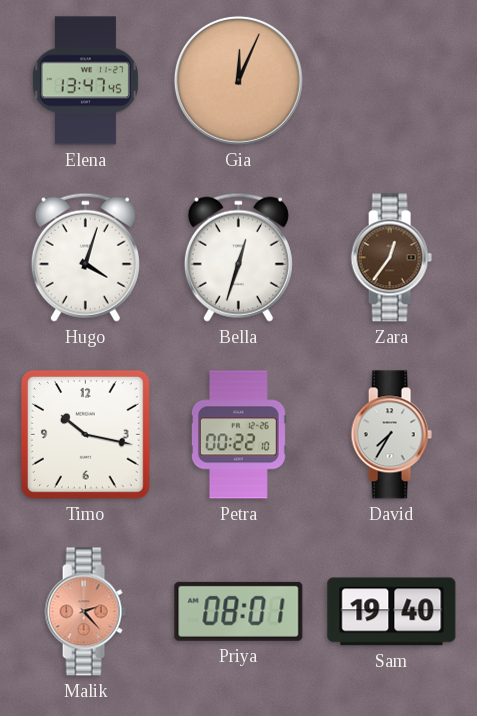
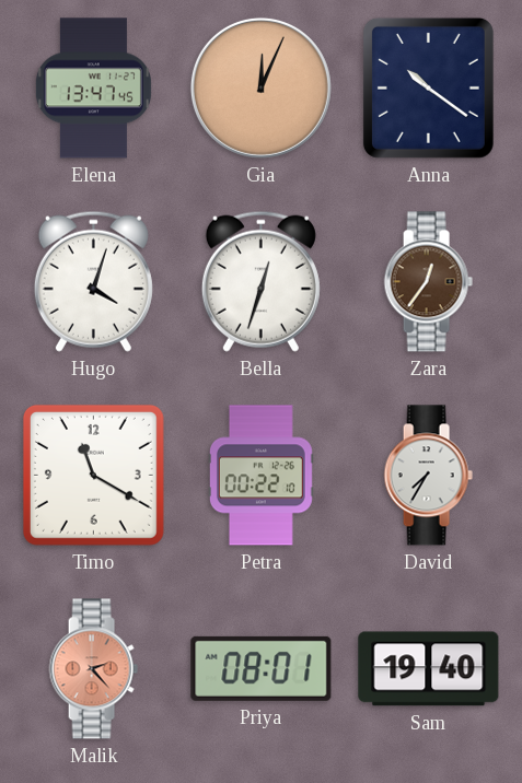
Anna: none -> 10:21
Timo: 10:17 -> 11:20
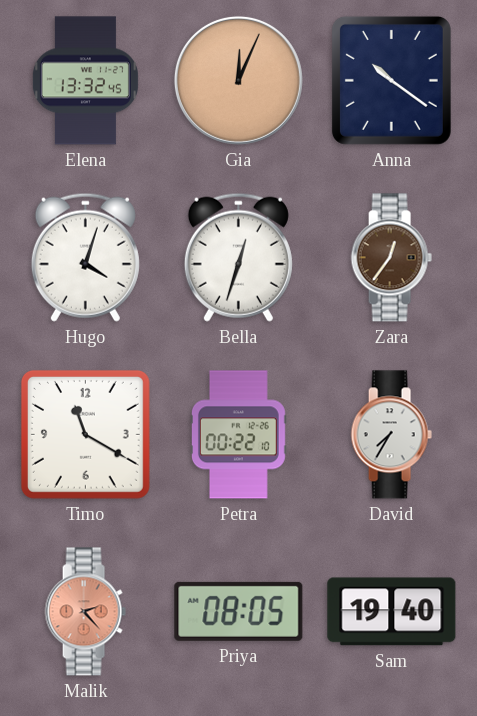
Elena: 13:47 -> 13:32
Priya: 08:01 -> 08:05
